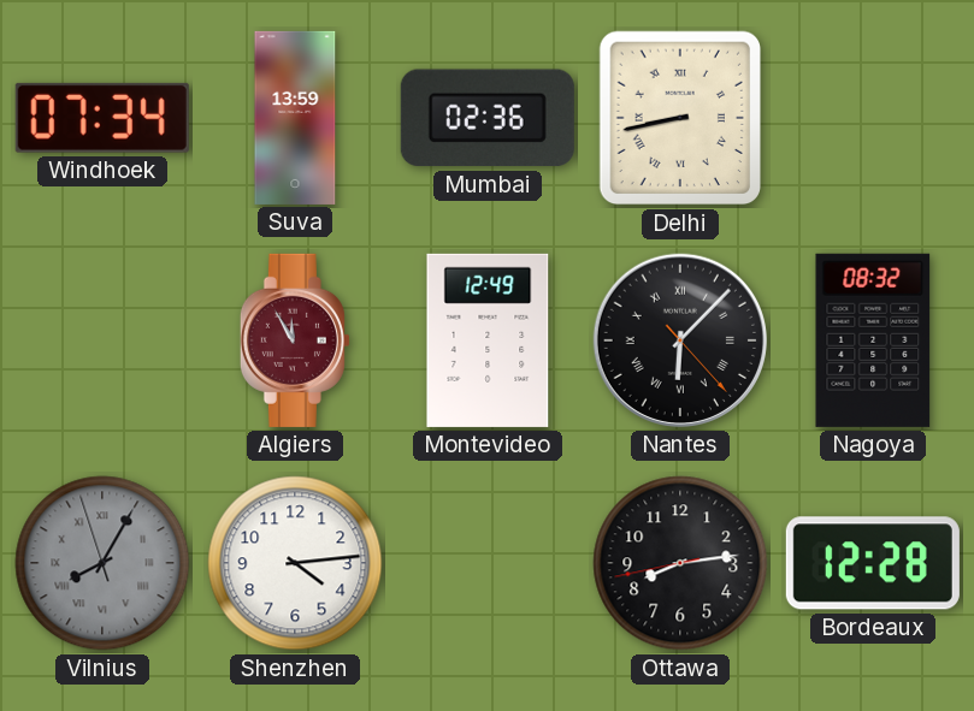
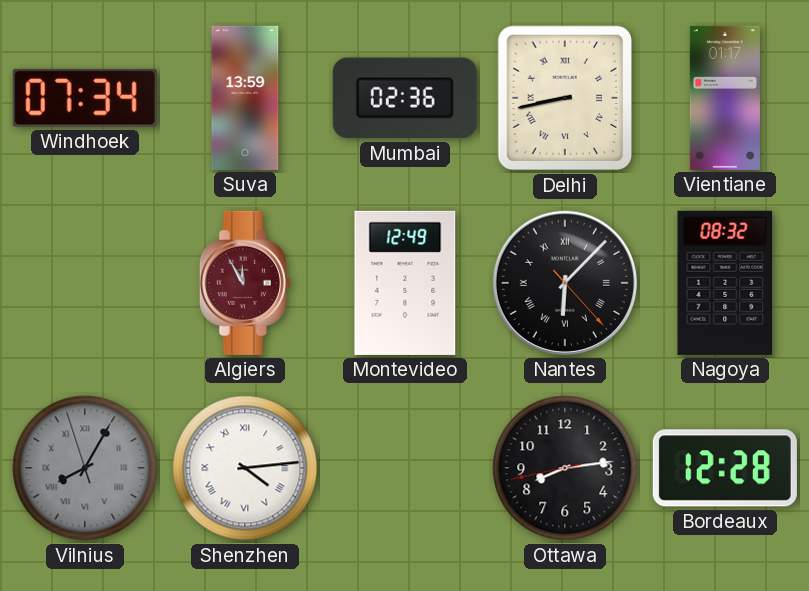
Vientiane: none -> 01:17
Shenzhen numerals: Arabic -> Roman
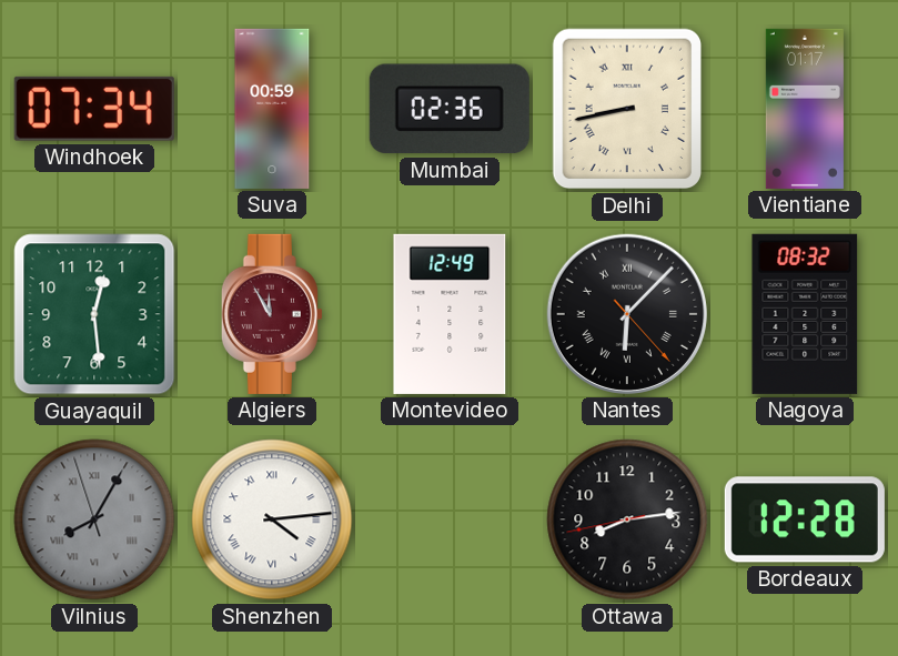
Suva: 13:59 -> 00:59
Guayaquil: none -> 12:29
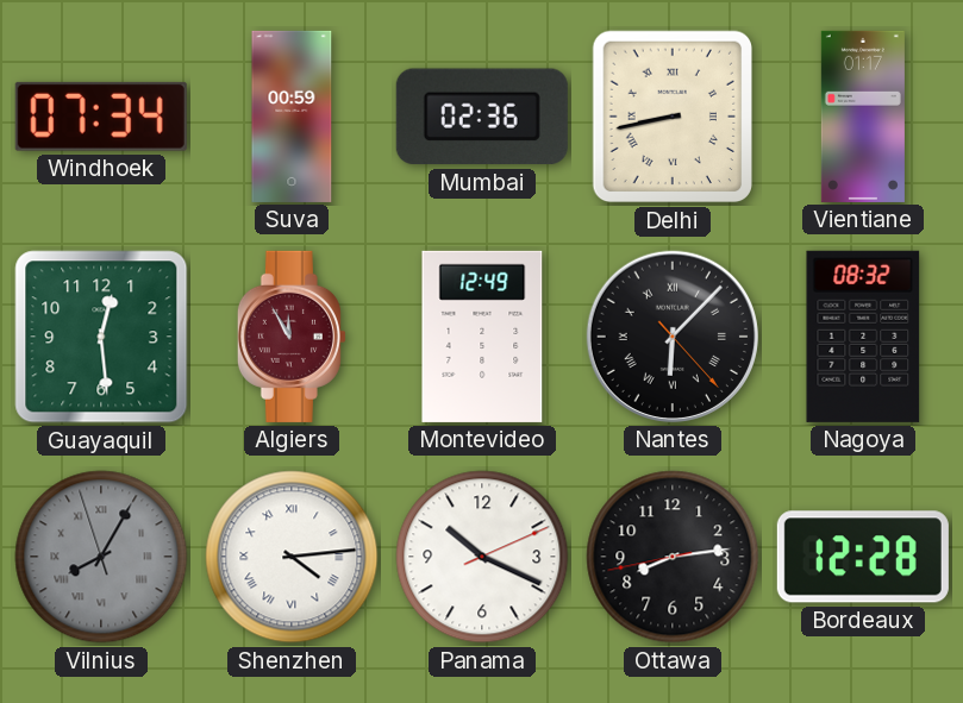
Panama: none -> 10:19
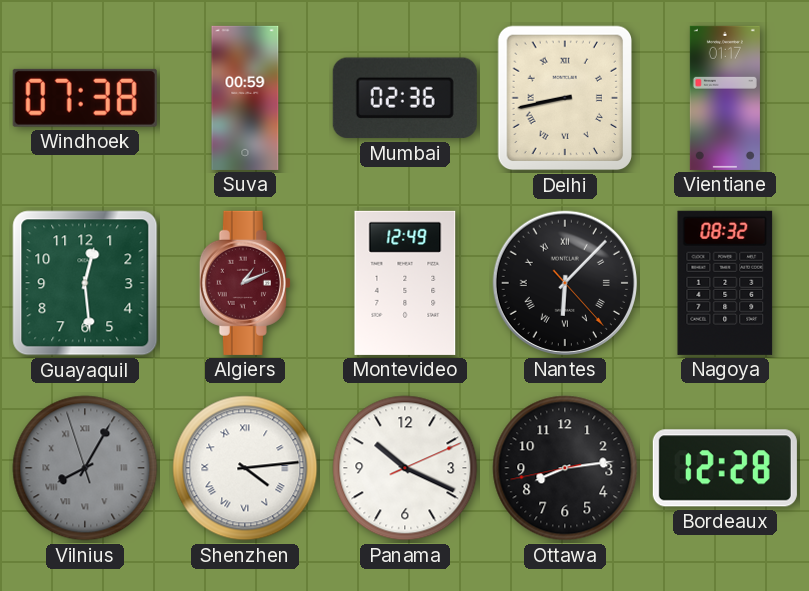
Windhoek: 07:34 -> 07:38
Algiers: 11:55 -> 1:11
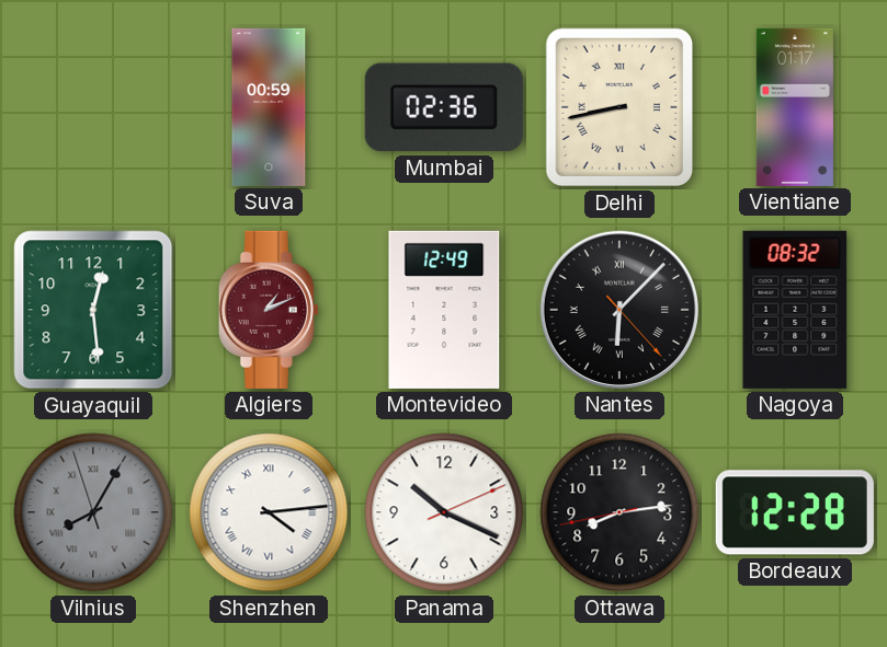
Windhoek: 07:38 -> none
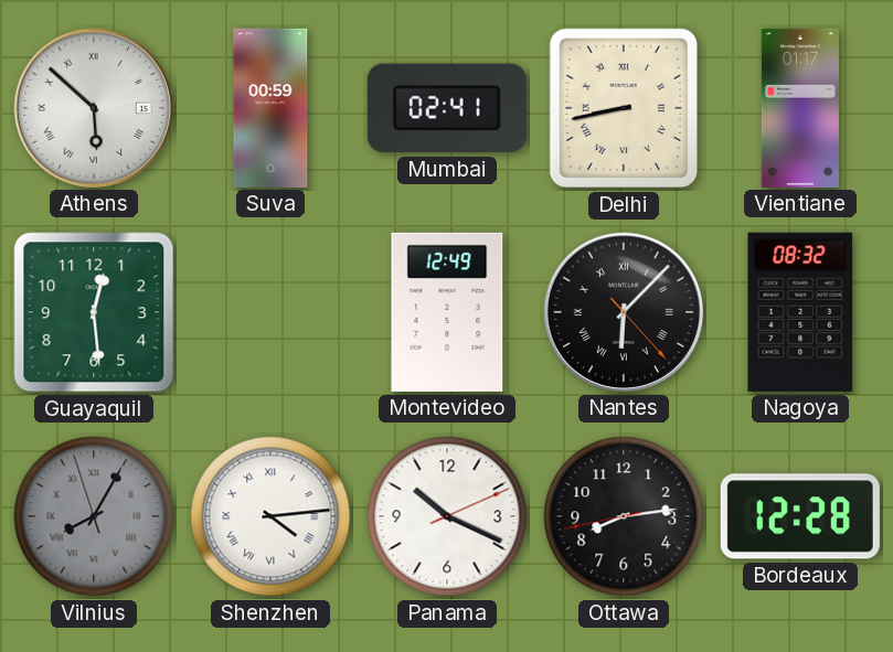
Athens: none -> 5:52
Mumbai: 02:36 -> 02:41
Algiers: 1:11 -> none
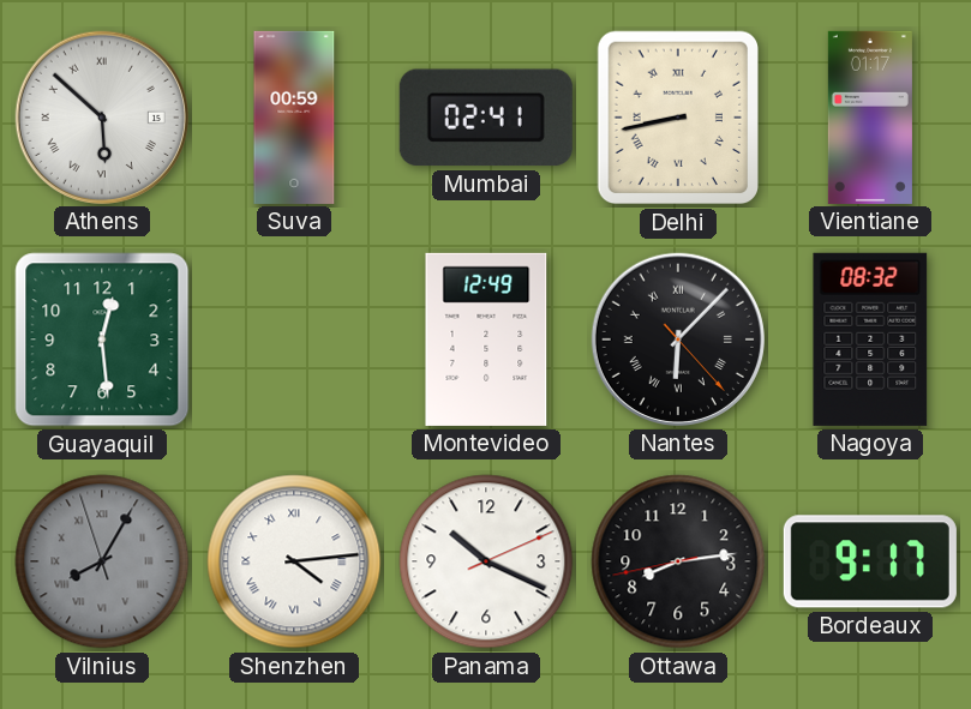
Bordeaux: 12:28 -> 9:17
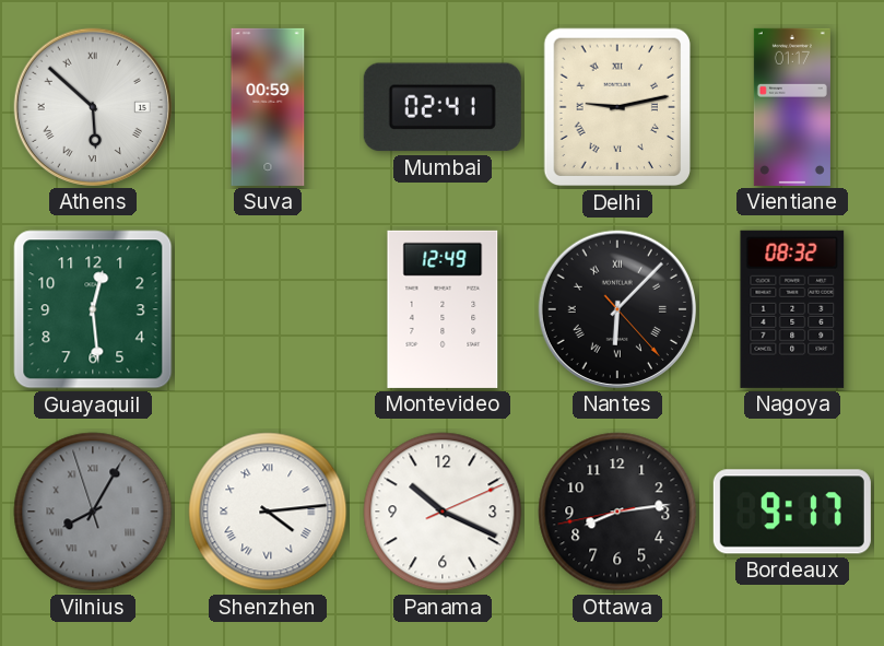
Delhi: 8:43 -> 9:13
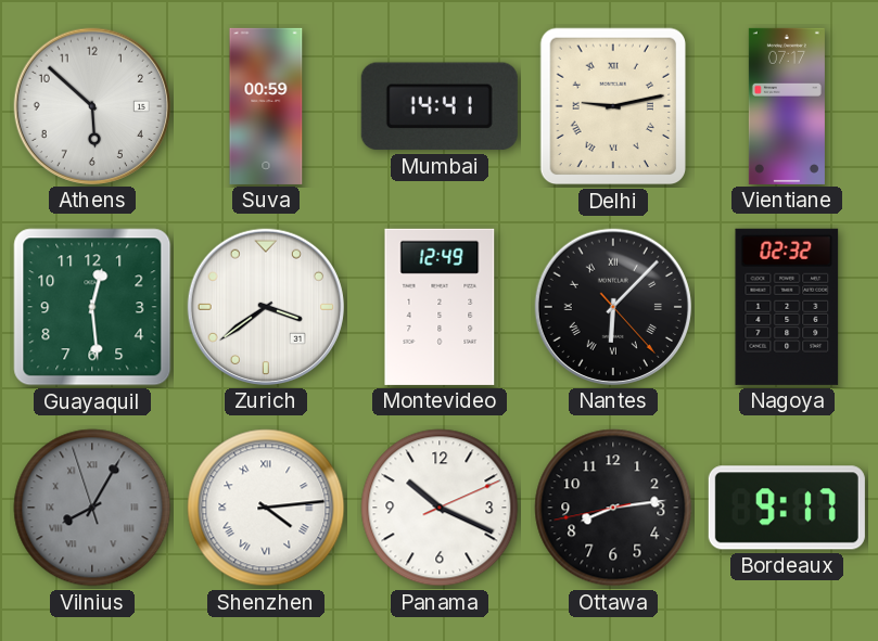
Athens numerals: Roman -> Arabic
Mumbai: 02:41 -> 14:41
Vientiane: 01:17 -> 07:17
Zurich: none -> 3:39
Nagoya: 08:32 -> 02:32
